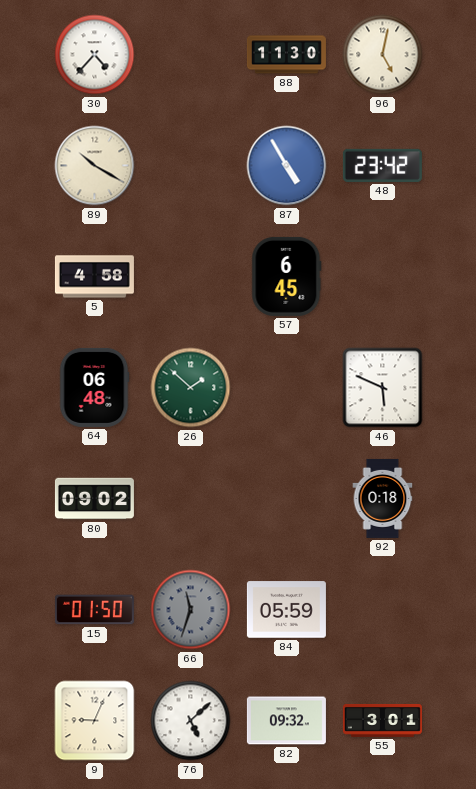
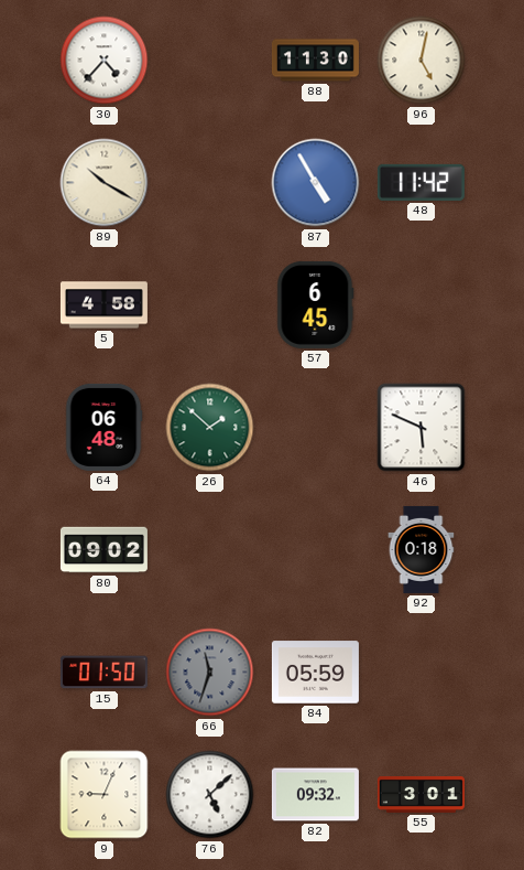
48: 23:42 -> 11:42
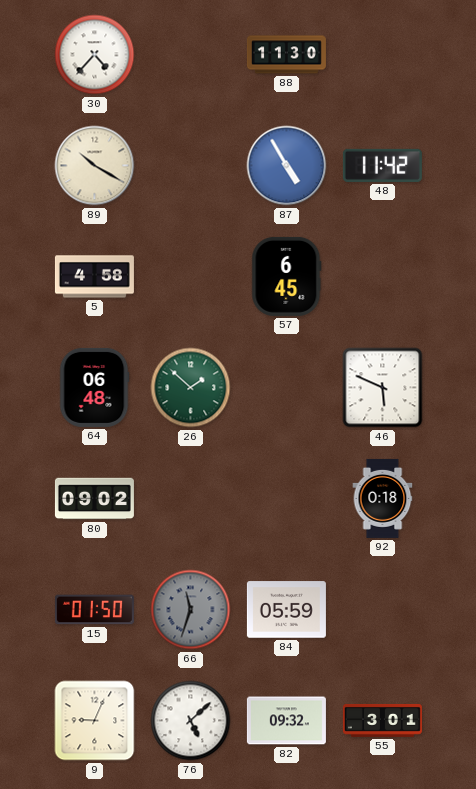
96: 5:02 -> none
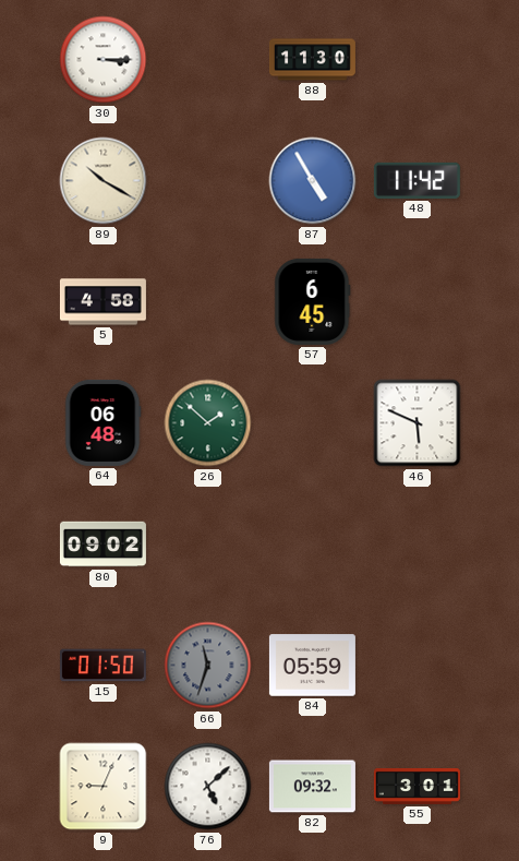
30: 4:37 -> 3:15
92: 0:18 -> none
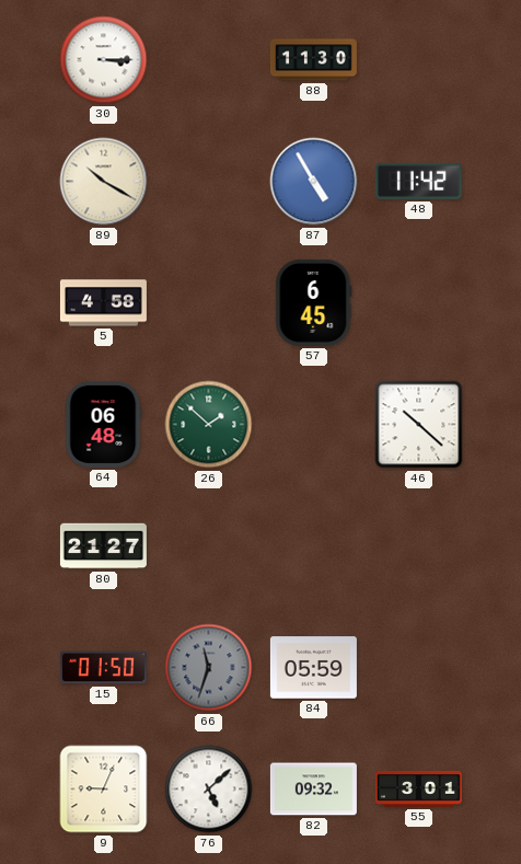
46: 5:49 -> 10:22
80: 09:02 -> 21:27
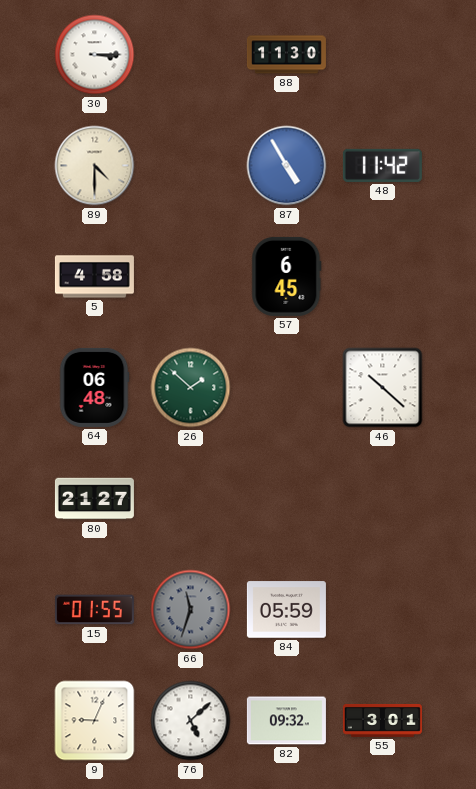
89: 10:20 -> 4:30
15: 01:50 -> 01:55
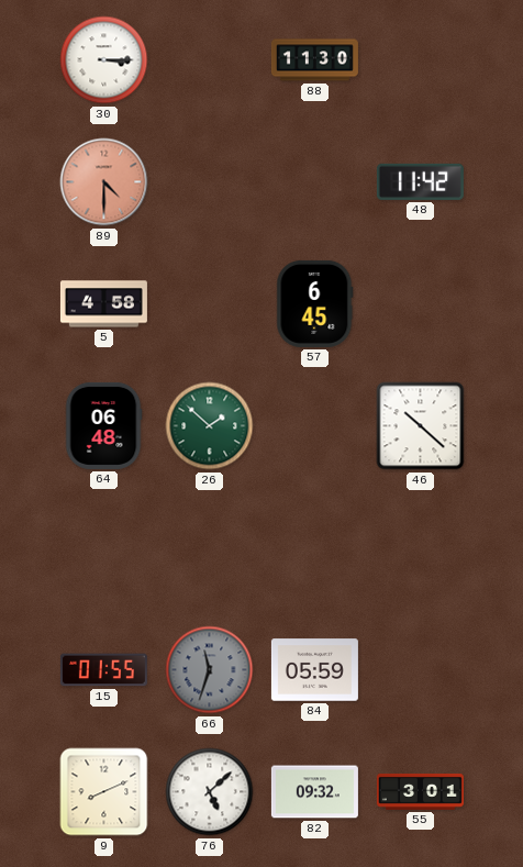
89 dial: cream -> salmon
87: 4:55 -> none
80: 21:27 -> none
9: 9:04 -> 8:11
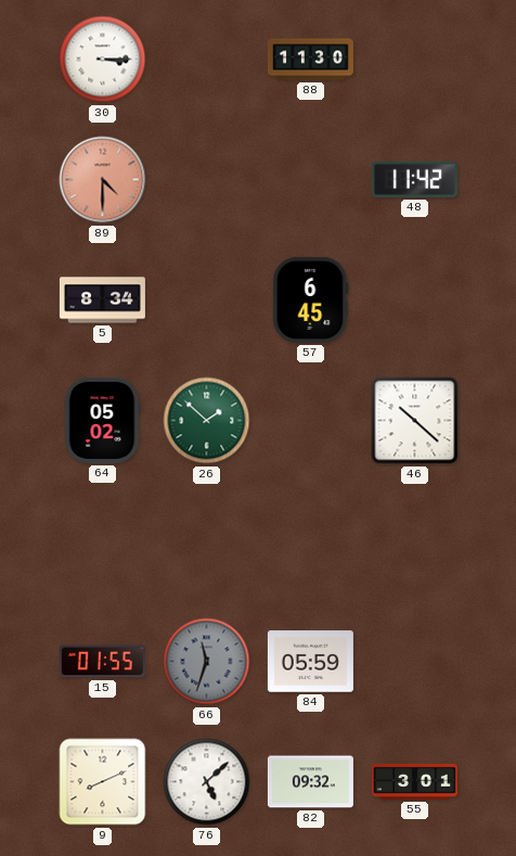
5: 4:58 -> 8:34
64: 06:48 -> 05:02
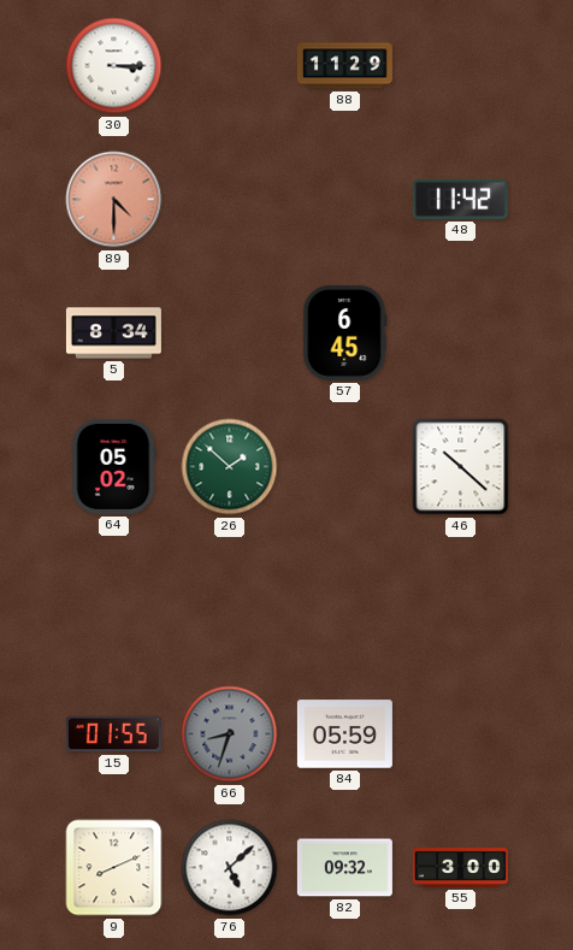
88: 11:30 -> 11:29
66: 11:33 -> 8:33
55: 3:01 -> 3:00
